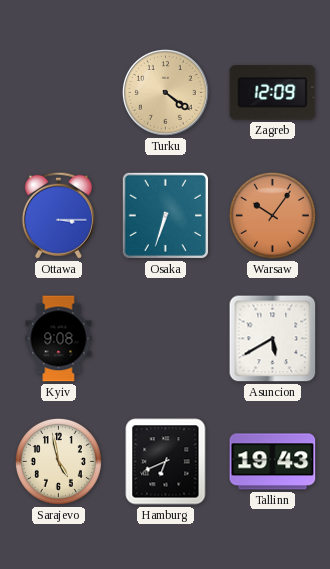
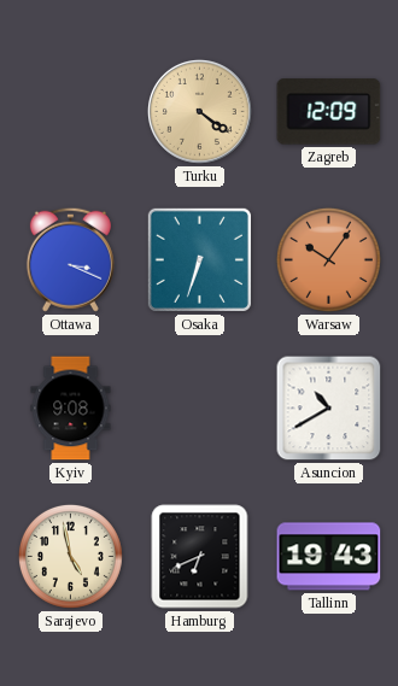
Ottawa: 3:15 -> 3:19
Asuncion: 5:40 -> 10:40
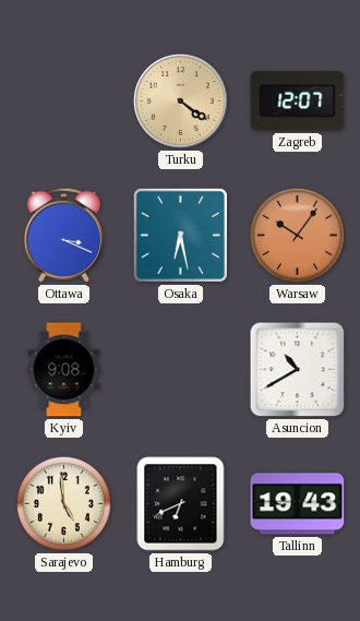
Zagreb: 12:09 -> 12:07
Osaka: 6:33 -> 6:28
Sarajevo: 4:58 -> 4:59
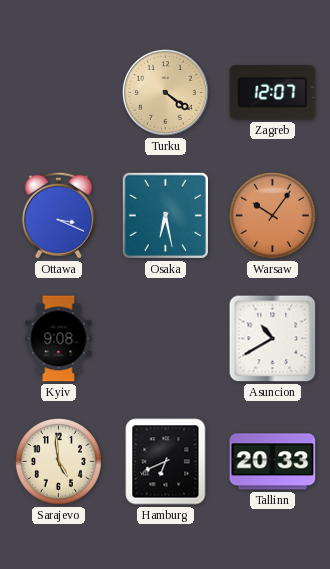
Tallinn: 19:43 -> 20:33
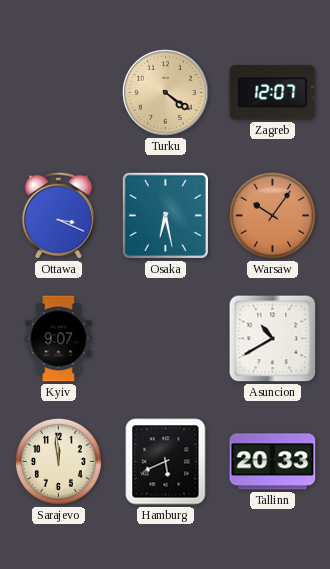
Kyiv: 9:08 -> 9:07
Sarajevo: 4:59 -> 11:59
Hamburg: 6:41 -> 5:41
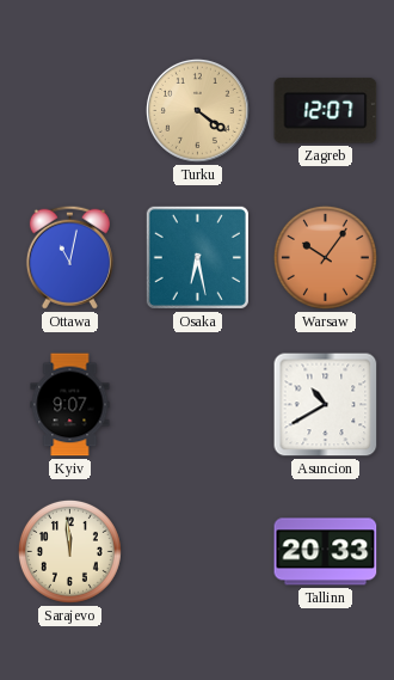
Ottawa: 3:19 -> 11:02
Hamburg: 5:41 -> none
